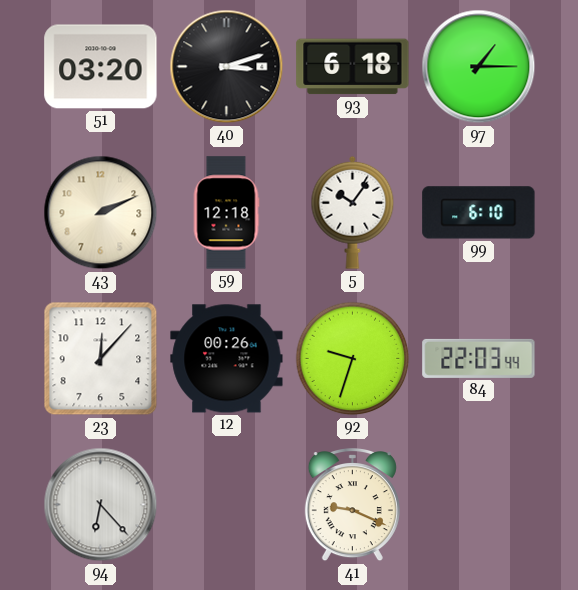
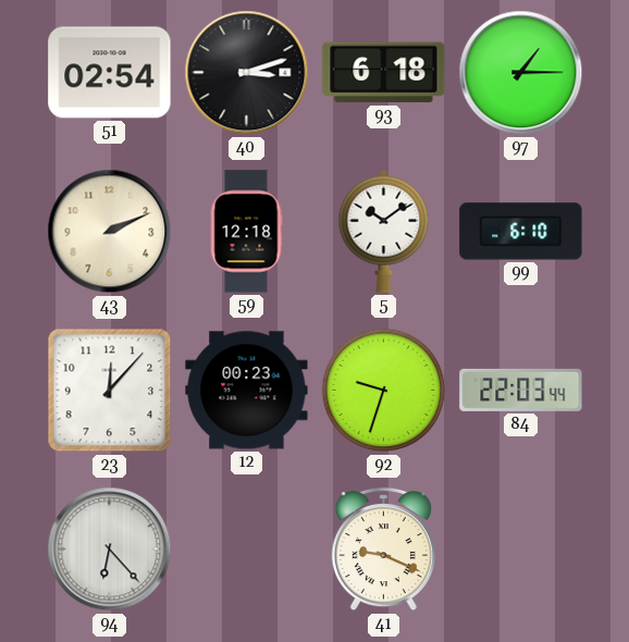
51: 03:20 -> 02:54
5: 10:06 -> 10:09
12: 00:26 -> 00:23
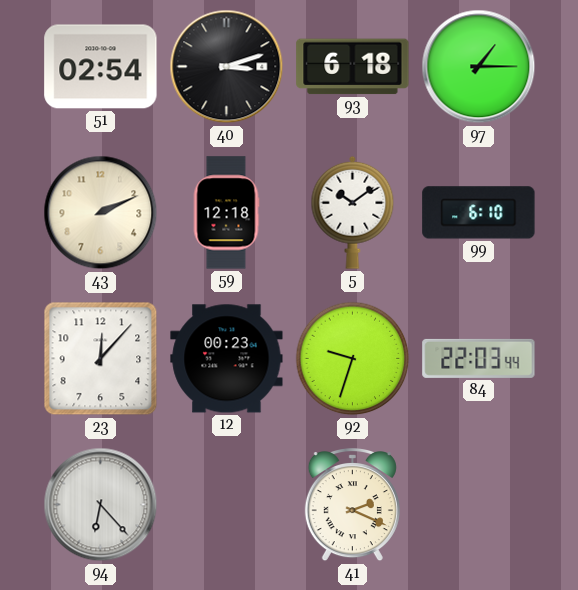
41: 9:19 -> 2:19
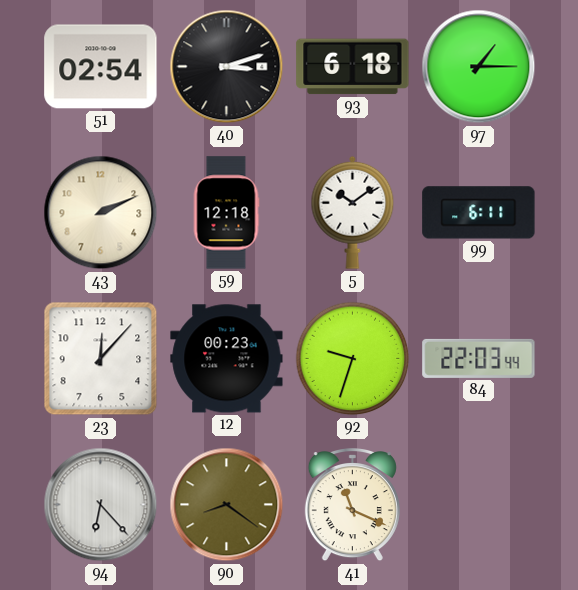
99: 6:10 -> 6:11
90: none -> 8:21
41: 2:19 -> 11:19
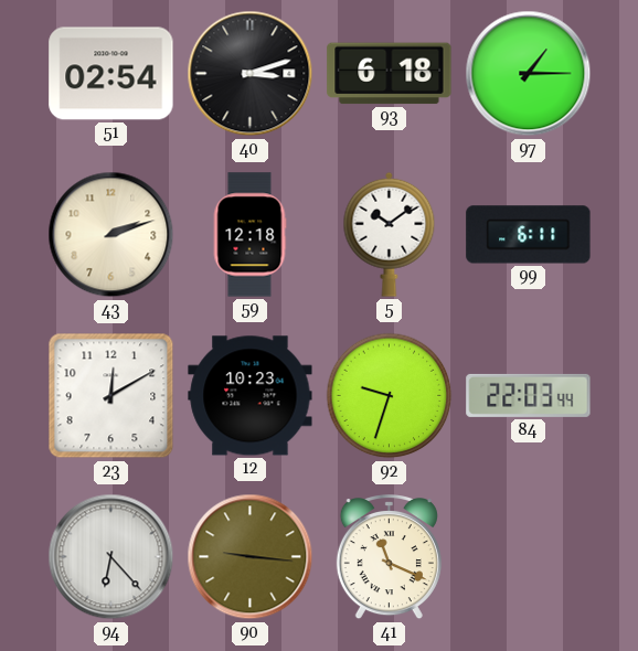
43: 2:11 -> 2:12
23: 12:07 -> 12:10
12: 00:23 -> 10:23
90: 8:21 -> 9:16
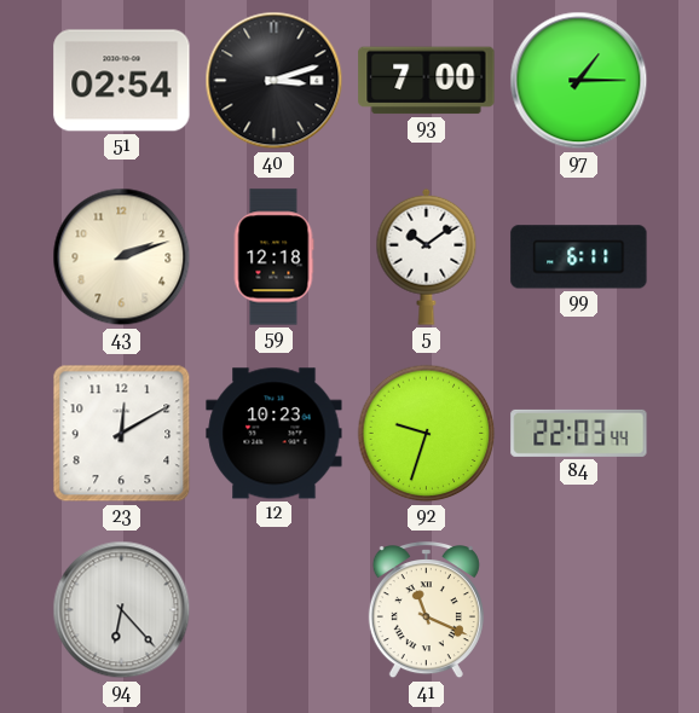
93: 6:18 -> 7:00
90: 9:16 -> none
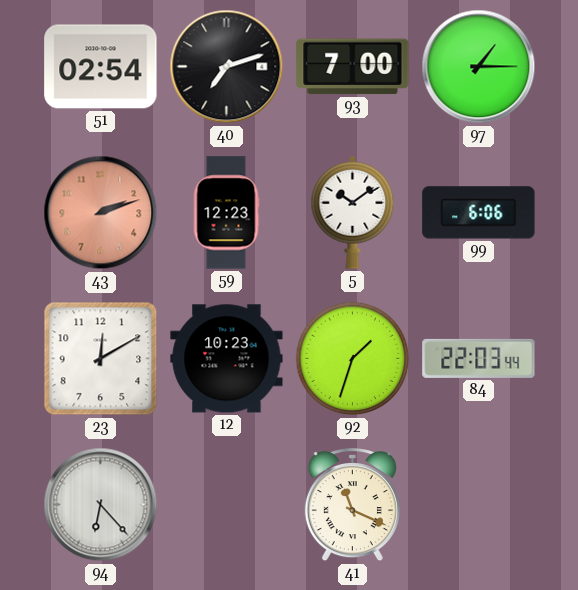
40: 3:12 -> 7:12
43 dial: cream -> salmon
59: 12:18 -> 12:23
99: 6:11 -> 6:06
92: 9:33 -> 1:33
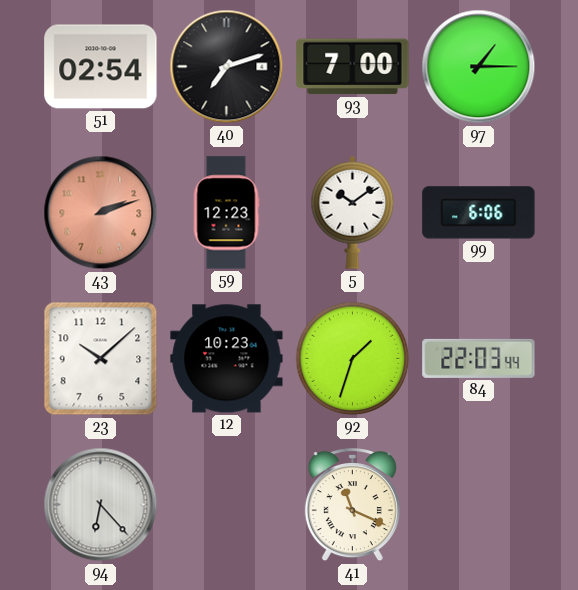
23: 12:10 -> 10:08
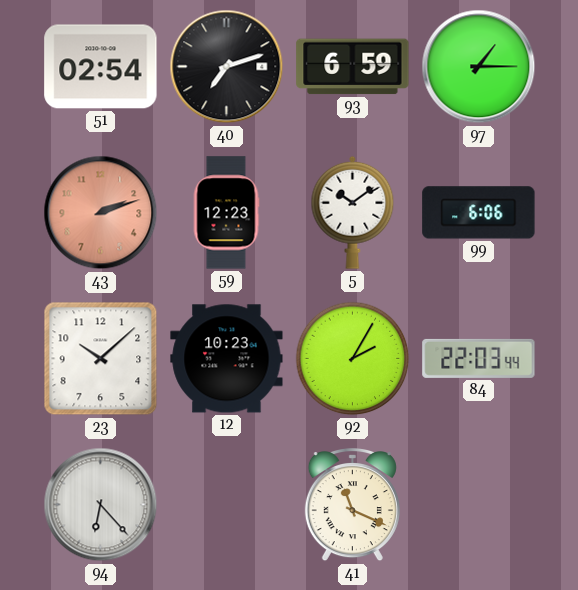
93: 7:00 -> 6:59
92: 1:33 -> 2:05
